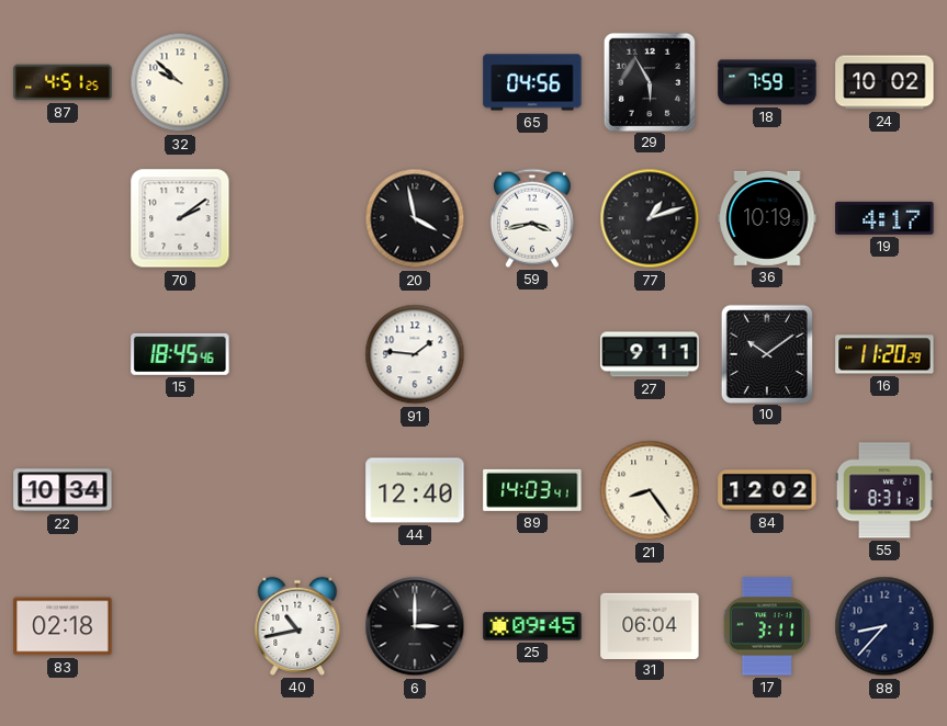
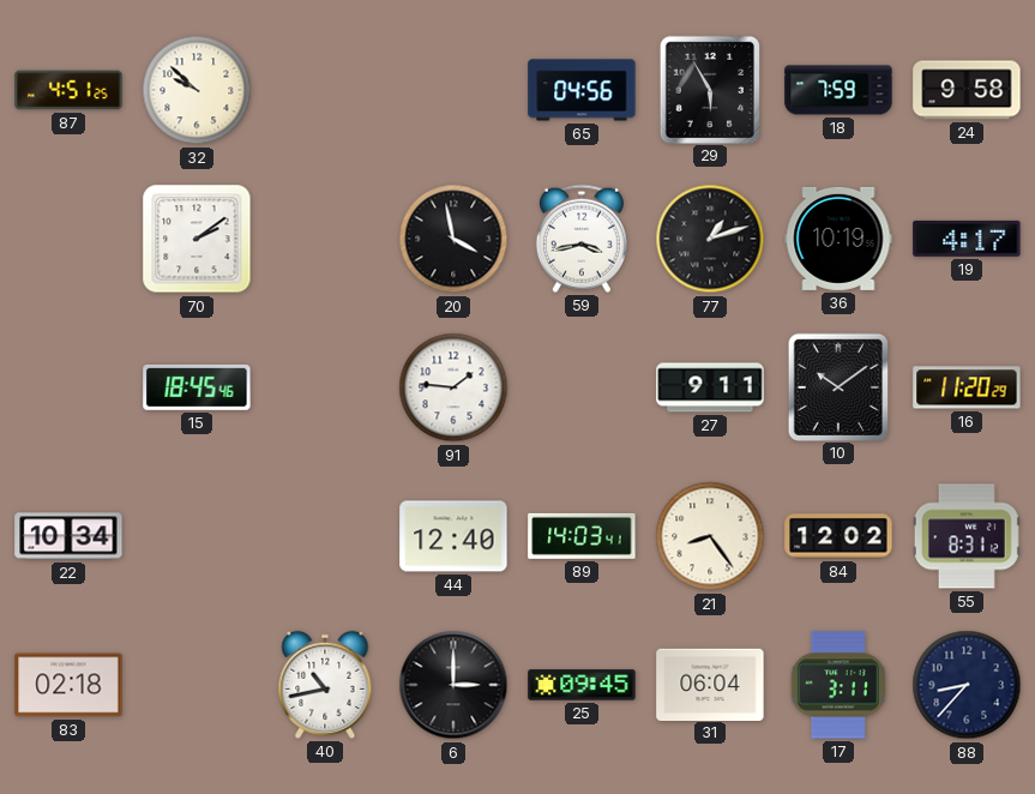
24: 10:02 -> 9:58
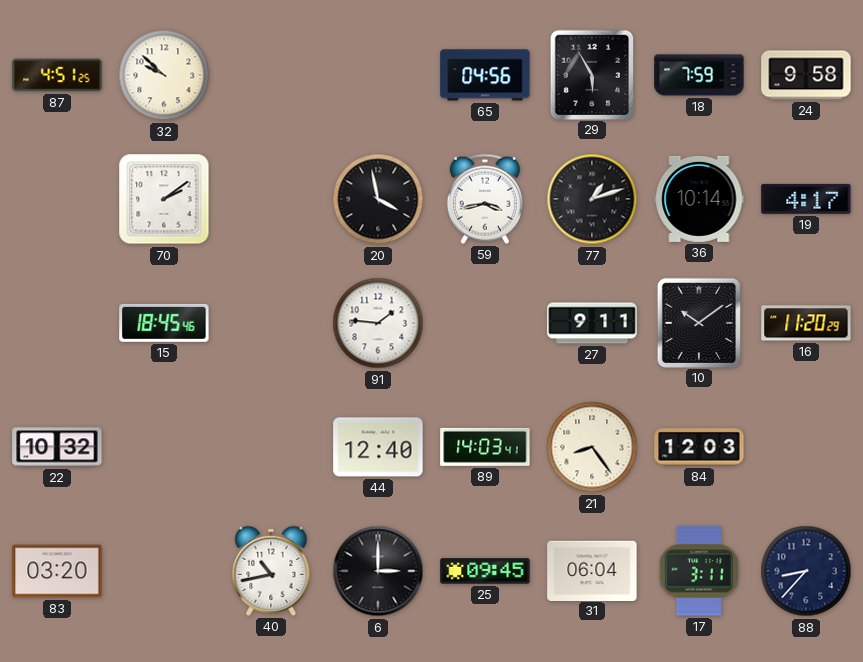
36: 10:19 -> 10:14
22: 10:34 -> 10:32
84: 12:02 -> 12:03
55: 8:31 -> none
83: 02:18 -> 03:20
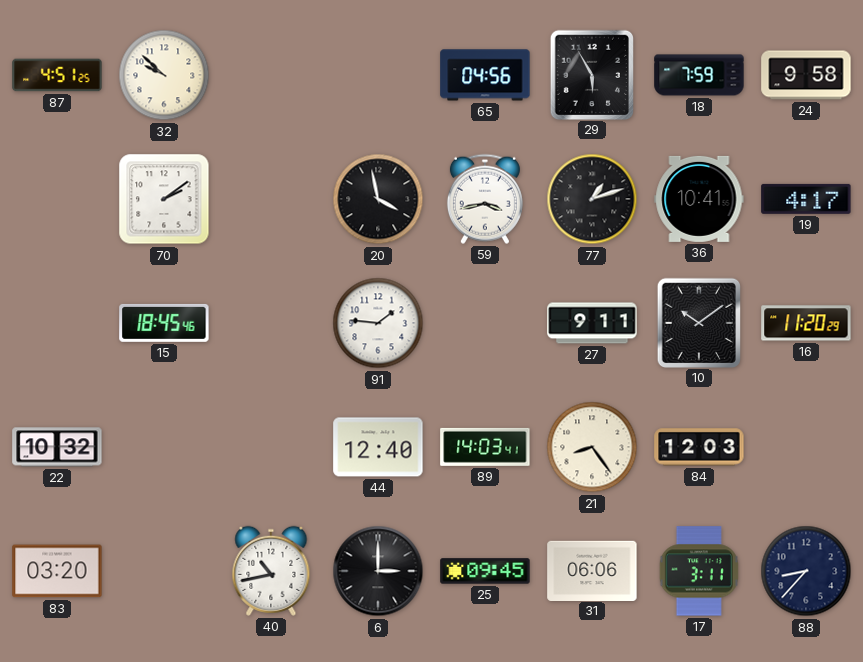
36: 10:14 -> 10:41
31: 06:04 -> 06:06
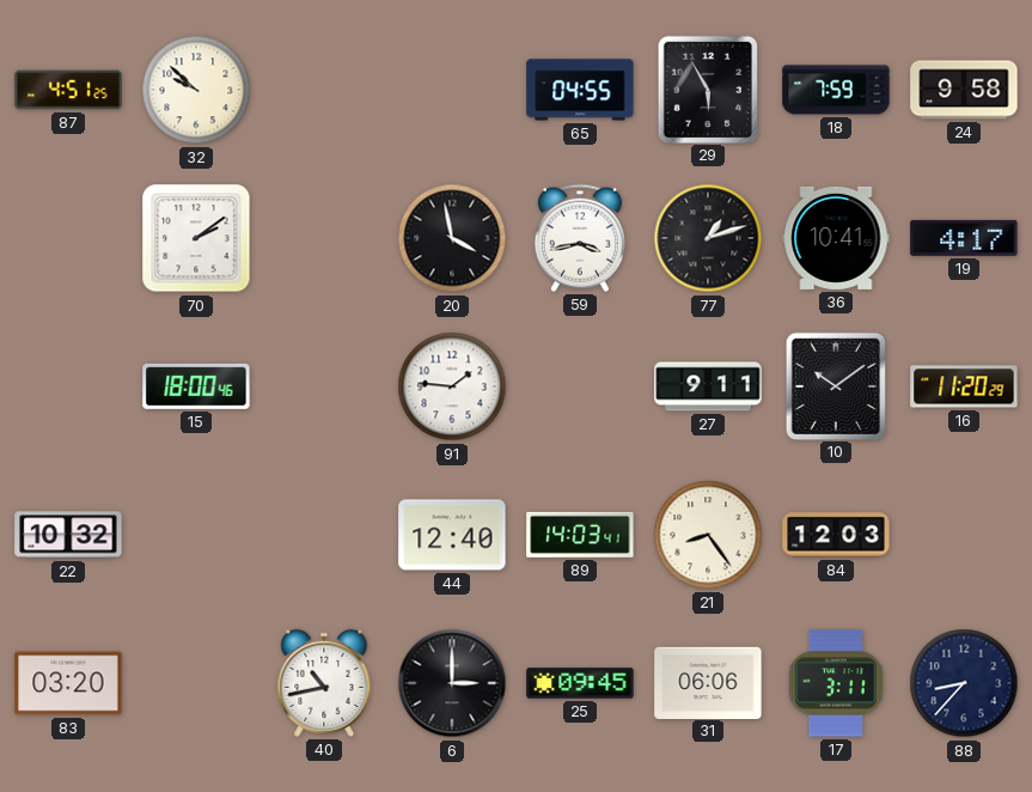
65: 04:56 -> 04:55
15: 18:45 -> 18:00
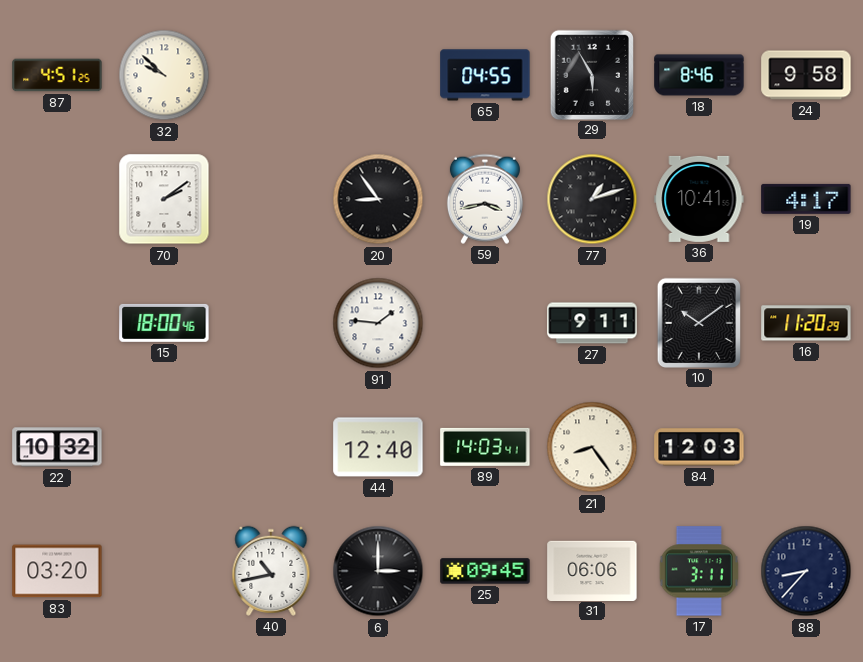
18: 7:59 -> 8:46
20: 3:58 -> 8:54
